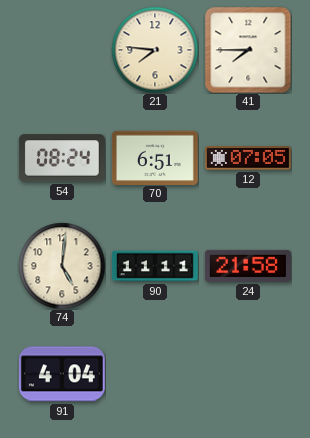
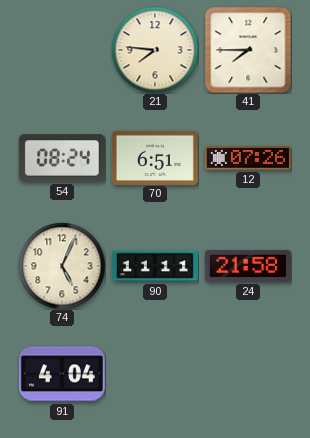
12: 07:05 -> 07:26
74: 5:01 -> 5:04
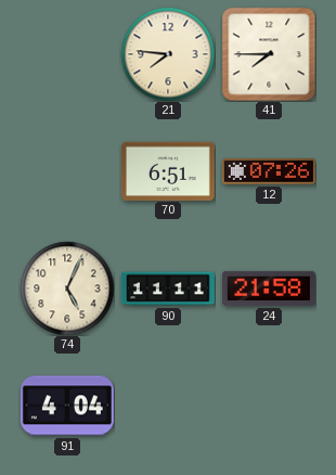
54: 08:24 -> none
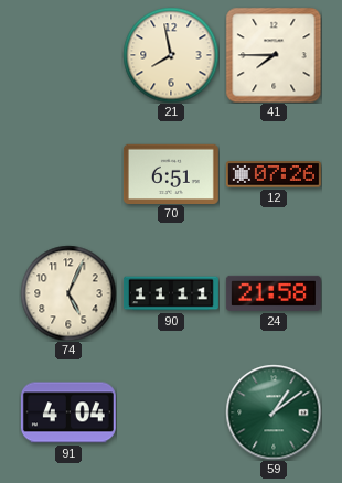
21: 7:46 -> 7:58
59: none -> 1:09
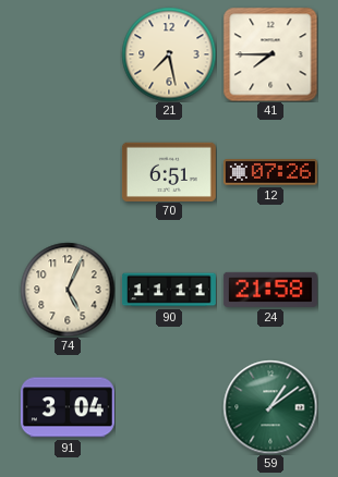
21: 7:58 -> 7:28
91: 4:04 -> 3:04
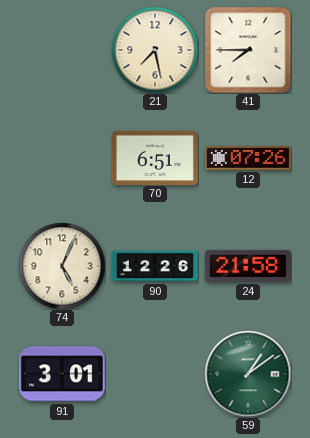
90: 11:11 -> 12:26
91: 3:04 -> 3:01
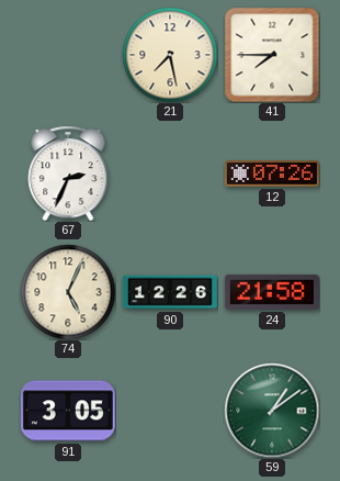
67: none -> 2:34
70: 6:51 -> none
91: 3:01 -> 3:05
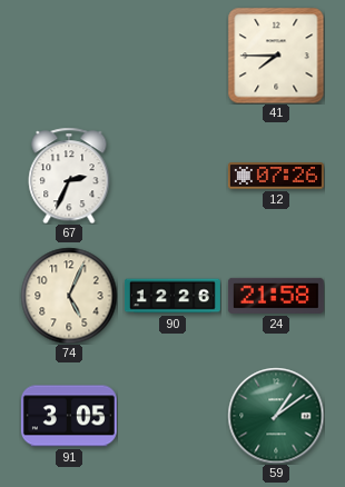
21: 7:28 -> none
